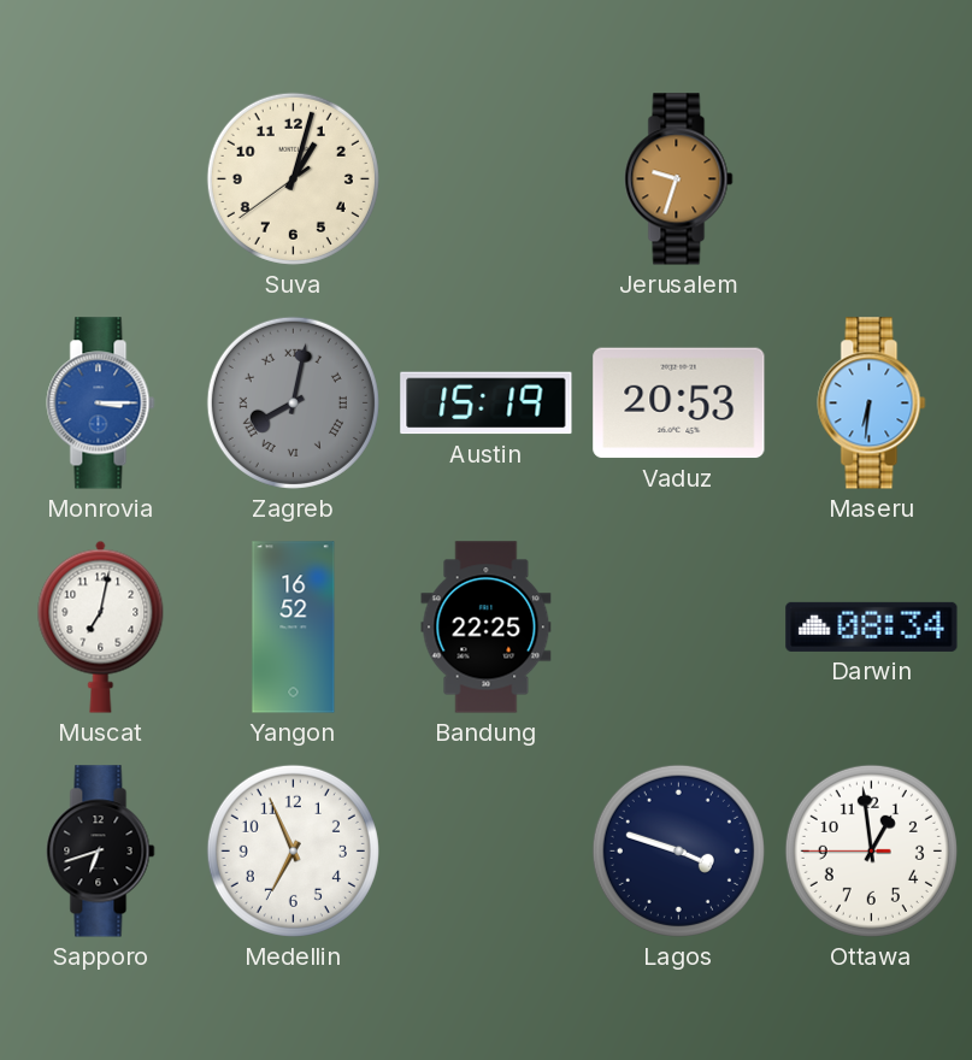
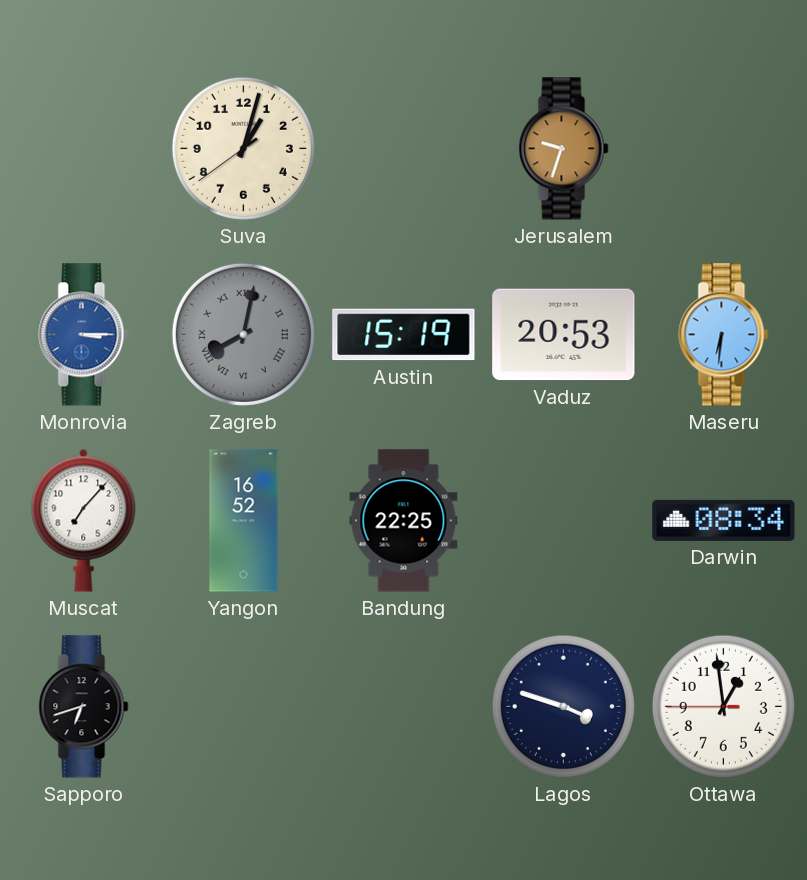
Muscat: 7:02 -> 7:07
Medellin: 6:56 -> none
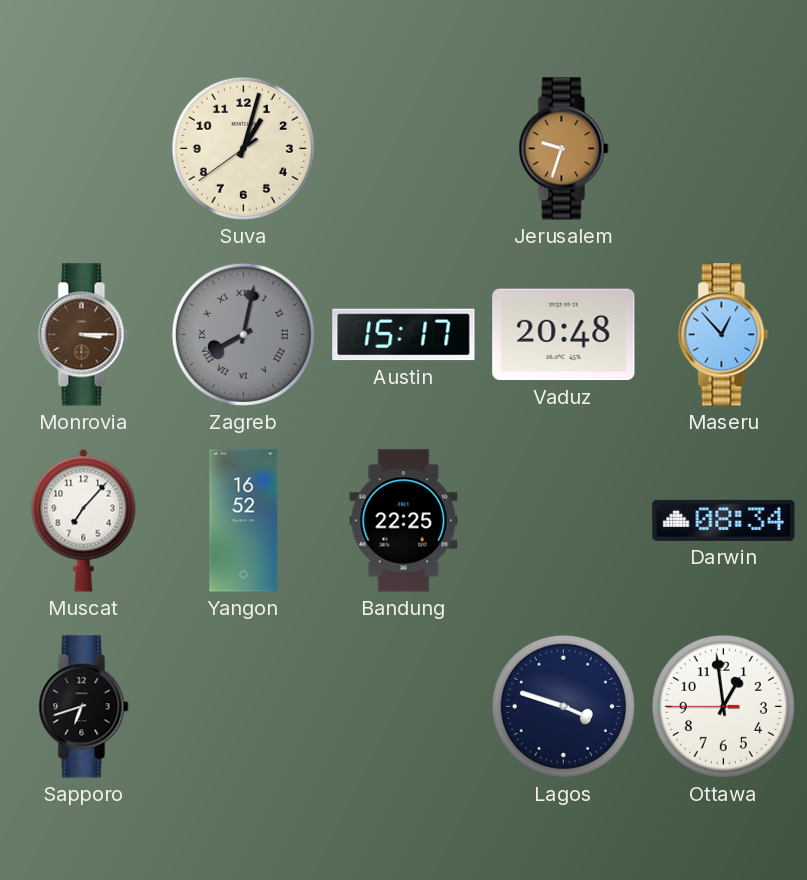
Monrovia dial: blue -> brown
Austin: 15:19 -> 15:17
Vaduz: 20:53 -> 20:48
Maseru: 6:31 -> 12:53
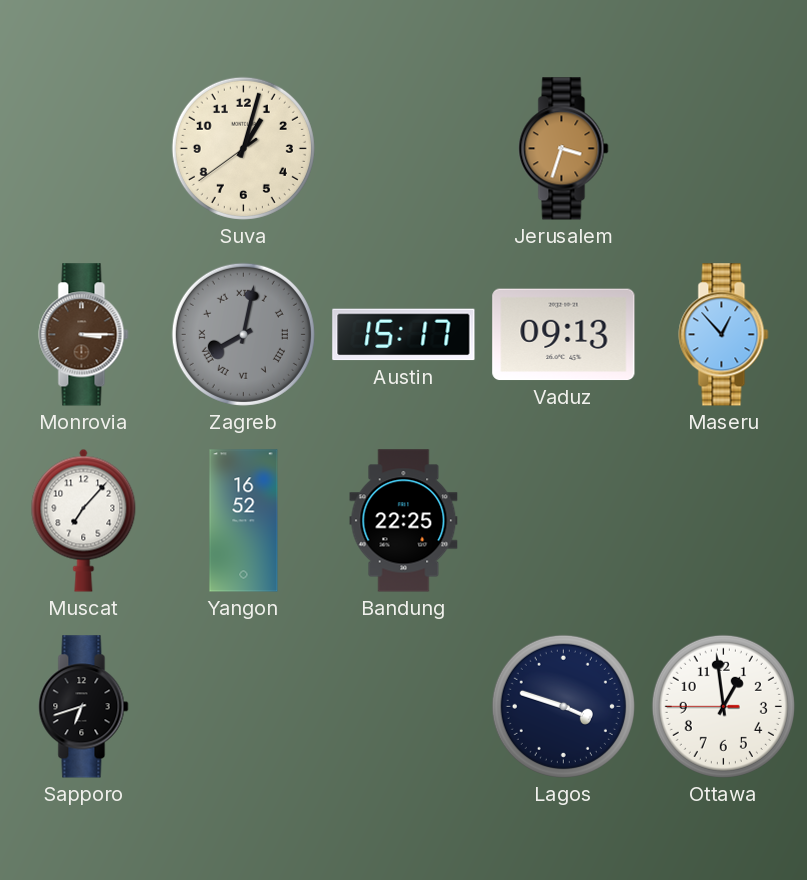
Jerusalem: 9:33 -> 3:33
Vaduz: 20:48 -> 09:13
Darwin: 08:34 -> none
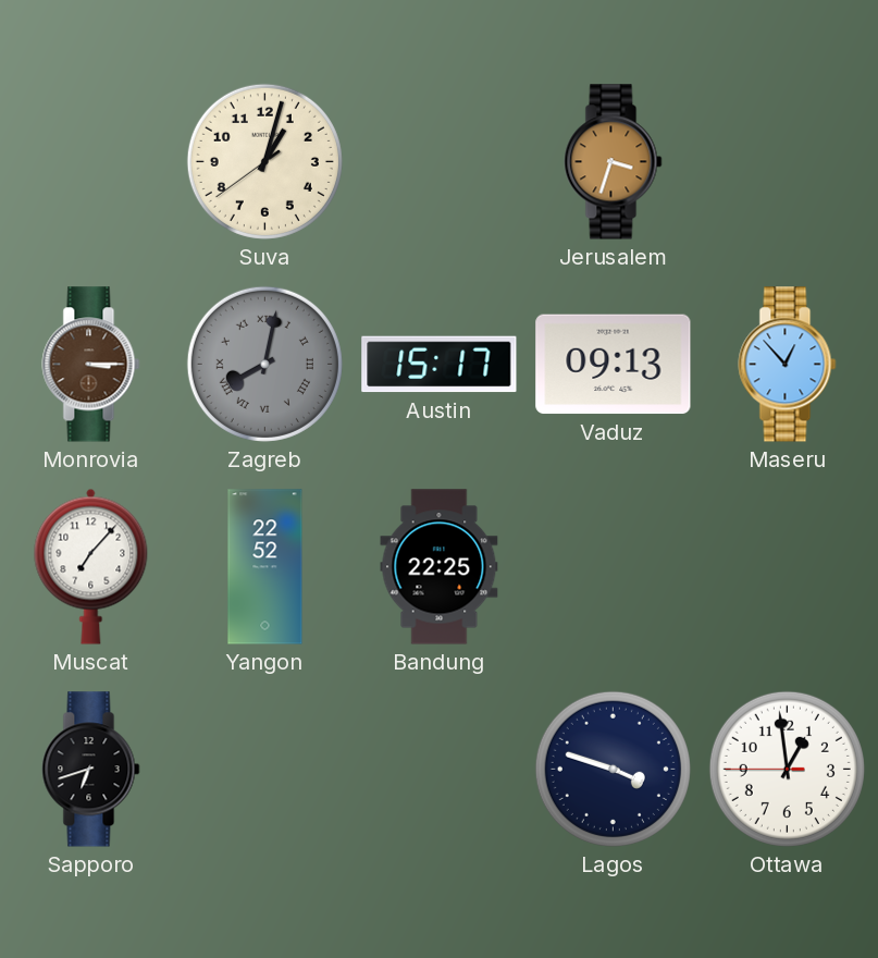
Yangon: 16:52 -> 22:52
